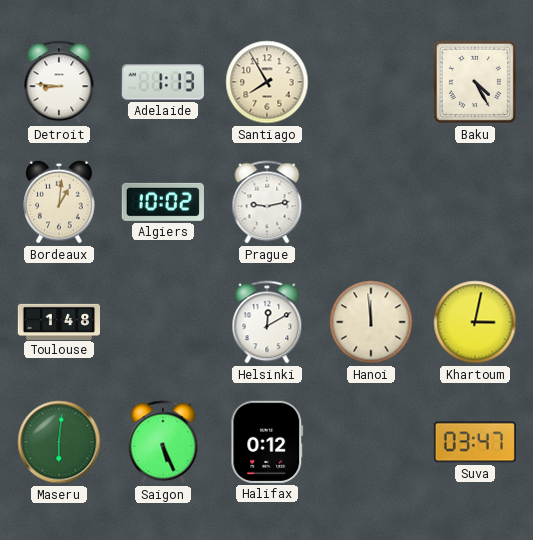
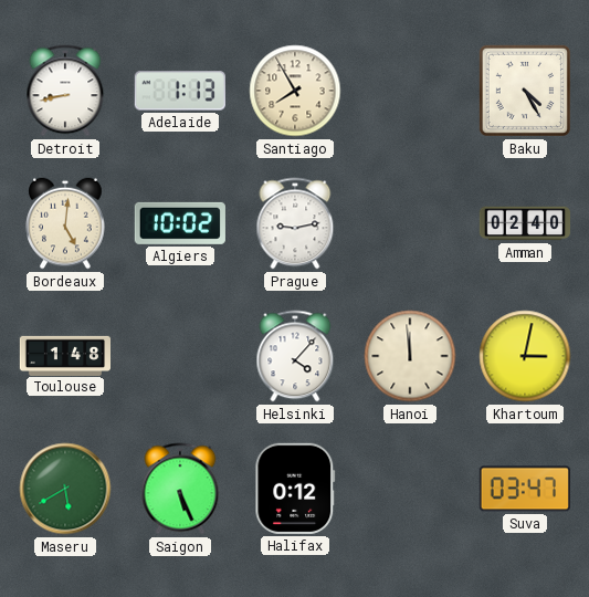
Detroit: 8:46 -> 8:43
Bordeaux: 1:01 -> 5:01
Amman: none -> 02:40
Helsinki: 12:10 -> 4:07
Maseru: 6:01 -> 5:40
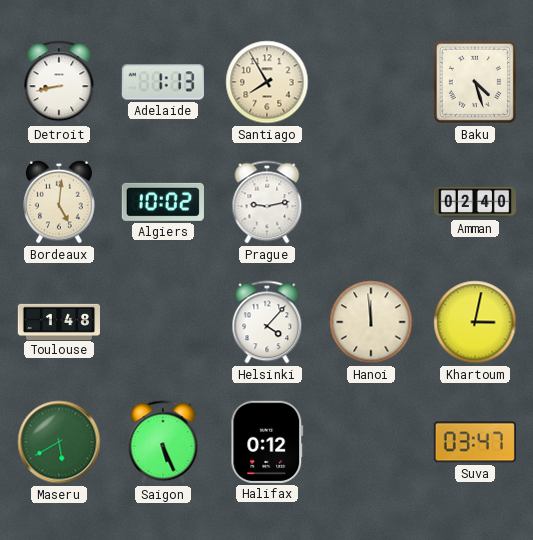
Baku: 4:25 -> 4:27
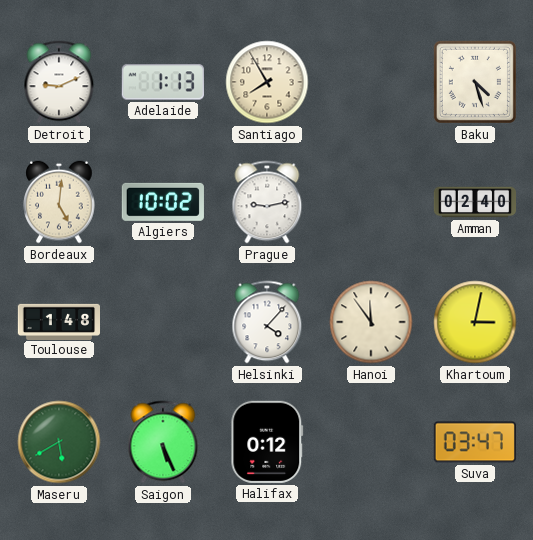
Detroit: 8:43 -> 9:11
Hanoi: 11:59 -> 11:54
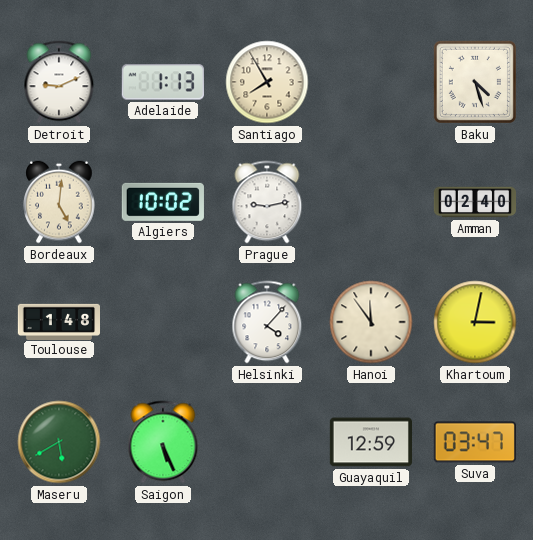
Halifax: 0:12 -> none
Guayaquil: none -> 12:59
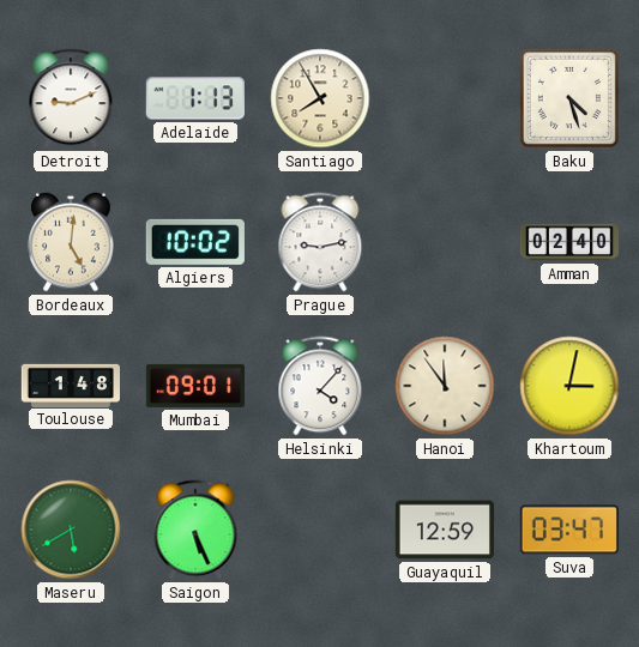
Mumbai: none -> 09:01
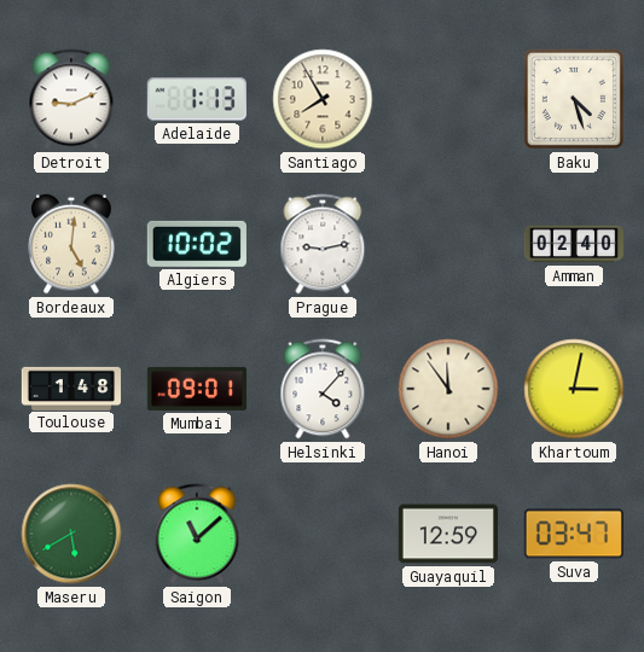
Saigon: 5:26 -> 11:08
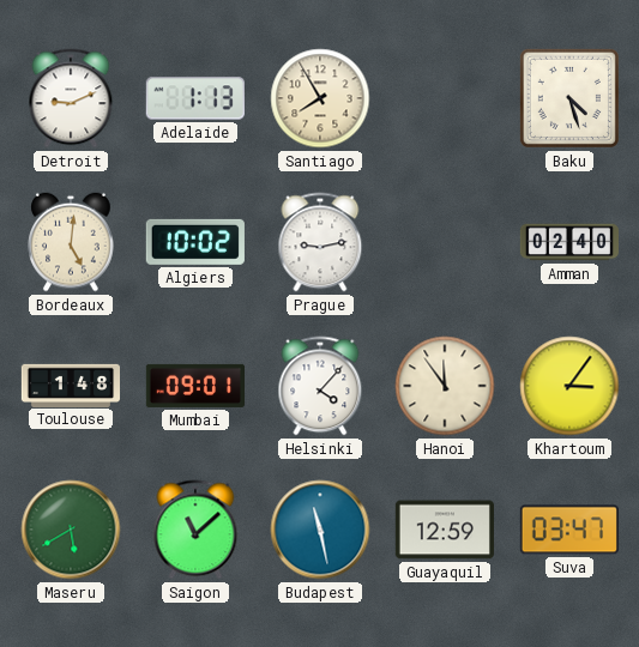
Khartoum: 3:02 -> 3:06
Budapest: none -> 11:28
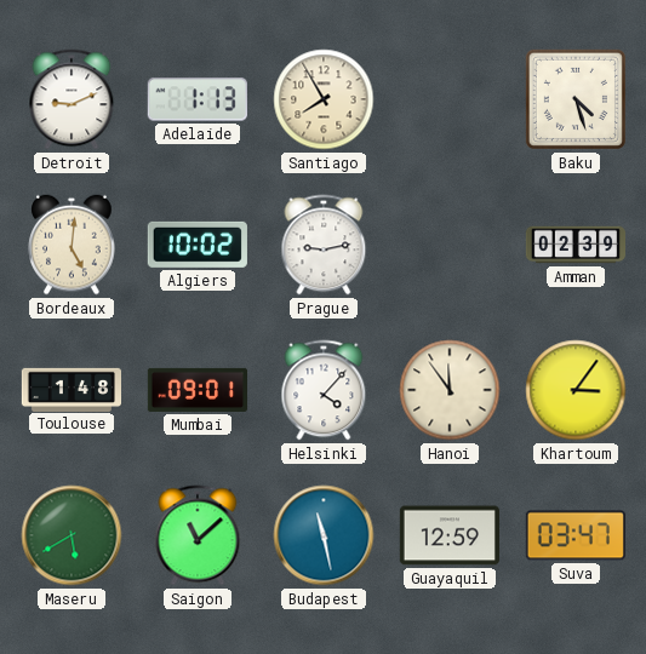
Amman: 02:40 -> 02:39
